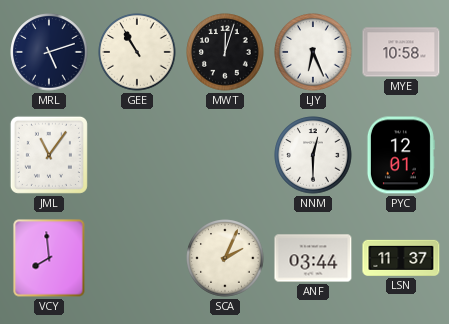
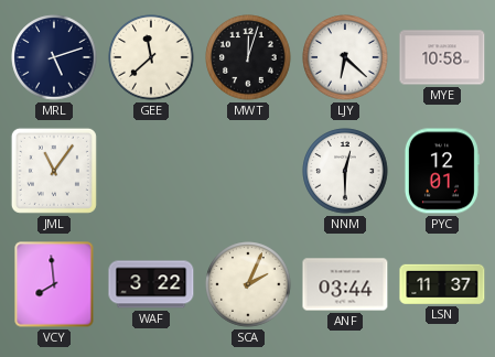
GEE: 10:55 -> 11:38
LJY: 6:26 -> 6:22
WAF: none -> 3:22
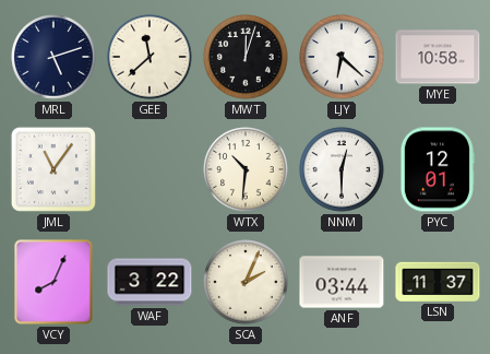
WTX: none -> 10:31
VCY: 7:59 -> 8:04
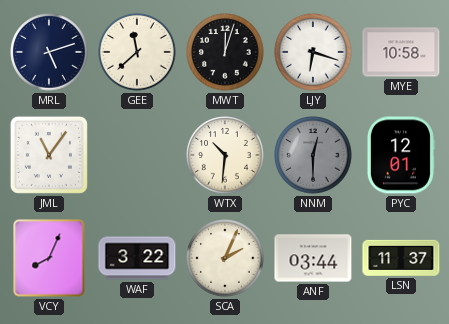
LJY: 6:22 -> 6:18
NNM dial: white -> grey
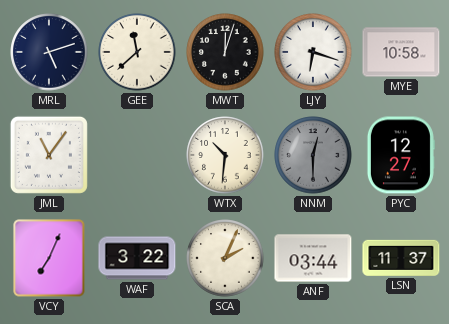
PYC: 12:01 -> 12:27
VCY: 8:04 -> 7:04
